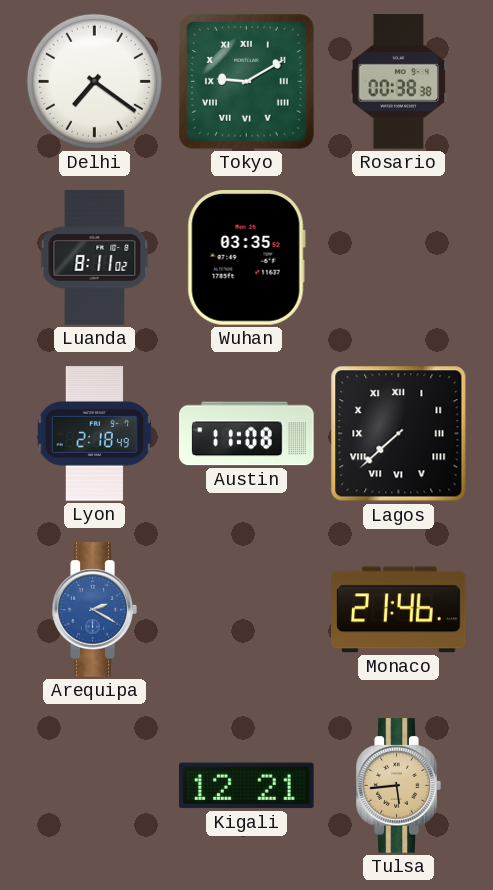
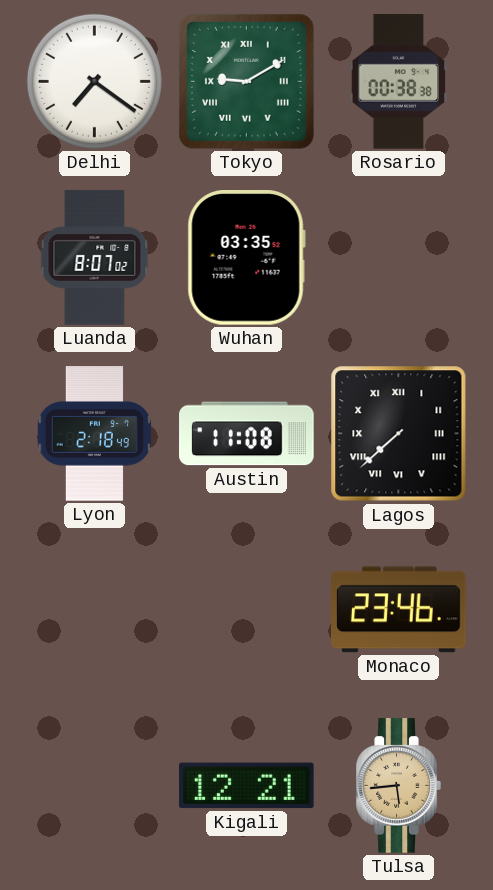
Luanda: 8:11 -> 8:07
Arequipa: 2:20 -> none
Monaco: 21:46 -> 23:46
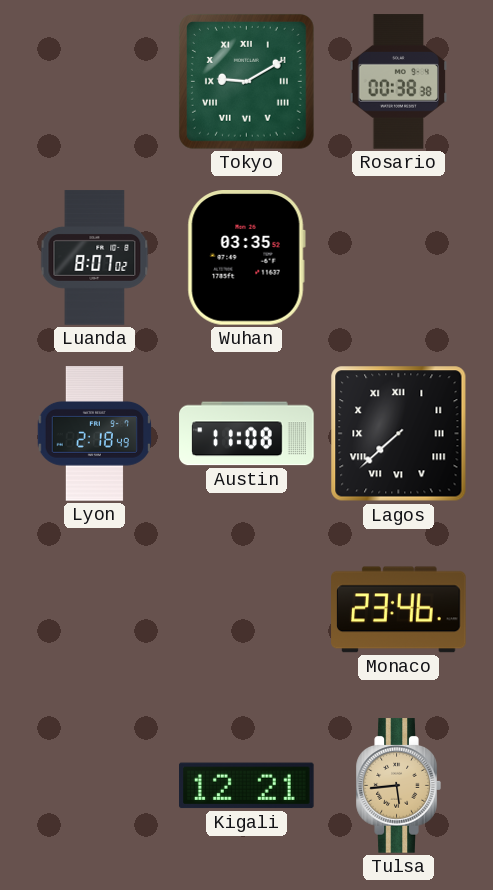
Delhi: 7:21 -> none
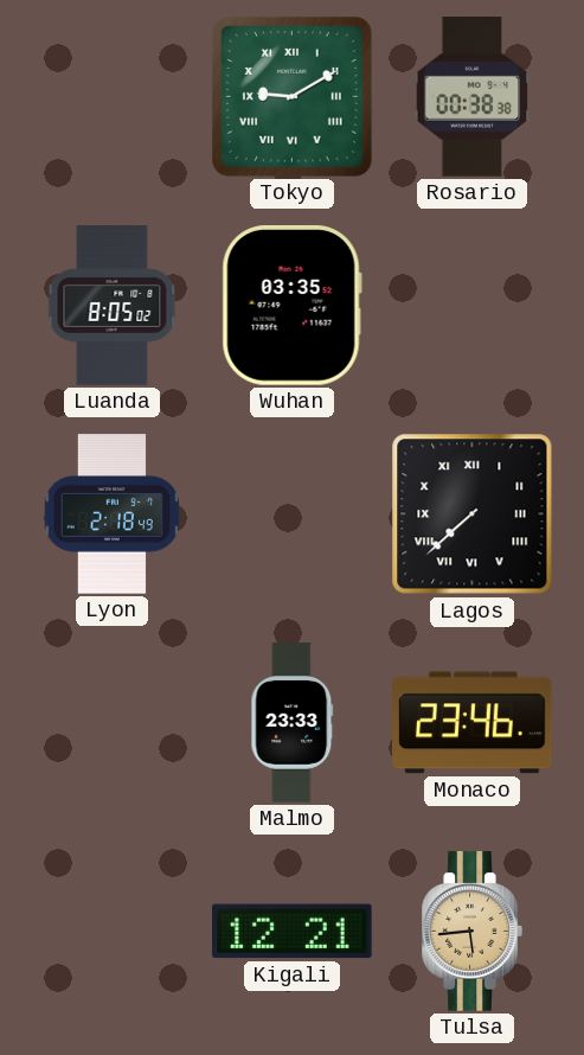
Luanda: 8:07 -> 8:05
Austin: 11:08 -> none
Malmo: none -> 23:33
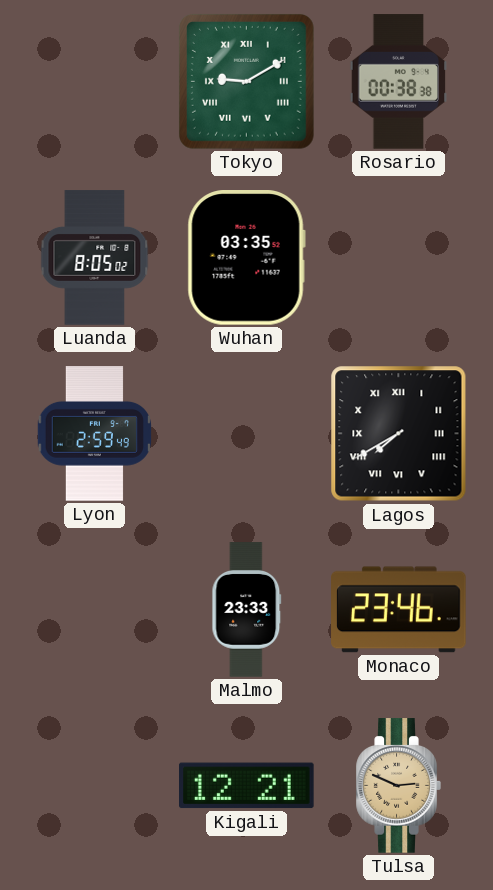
Lyon: 2:18 -> 2:59
Lagos: 7:38 -> 7:40
Tulsa: 5:44 -> 2:49
